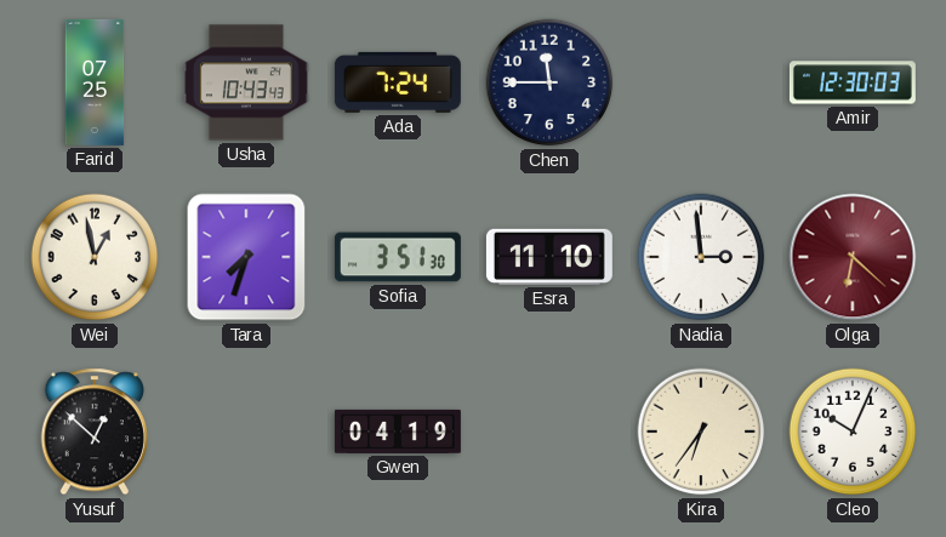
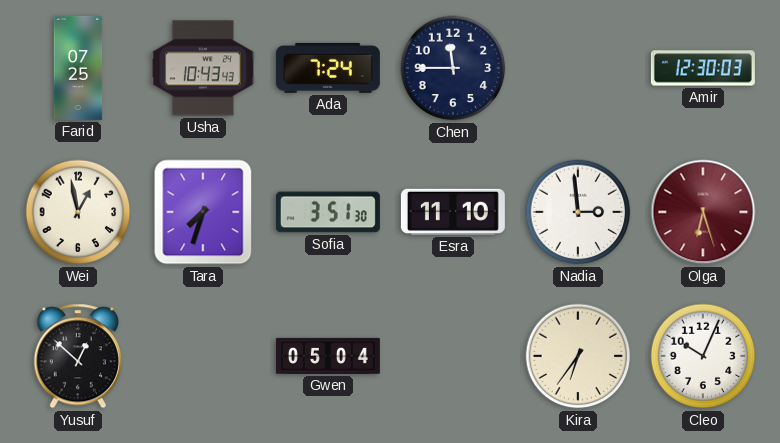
Olga: 6:22 -> 6:27
Gwen: 04:19 -> 05:04
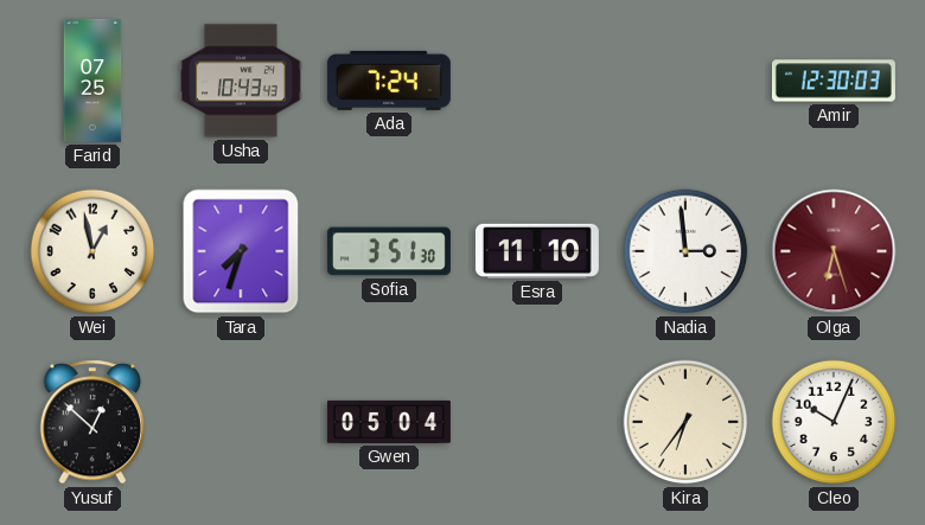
Chen: 11:45 -> none
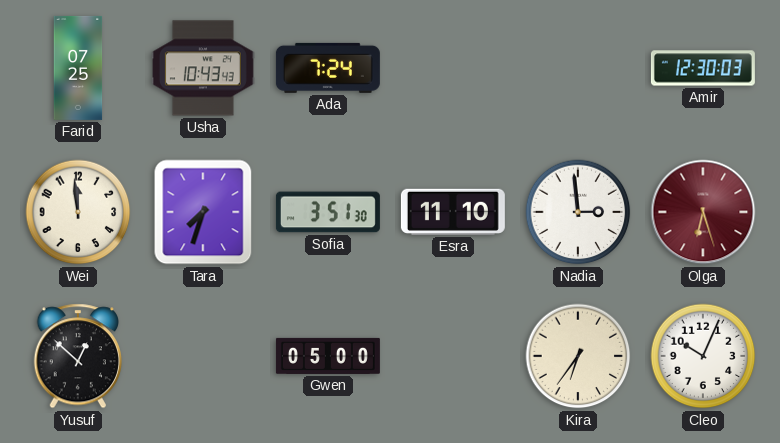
Wei: 12:58 -> 11:59
Gwen: 05:04 -> 05:00
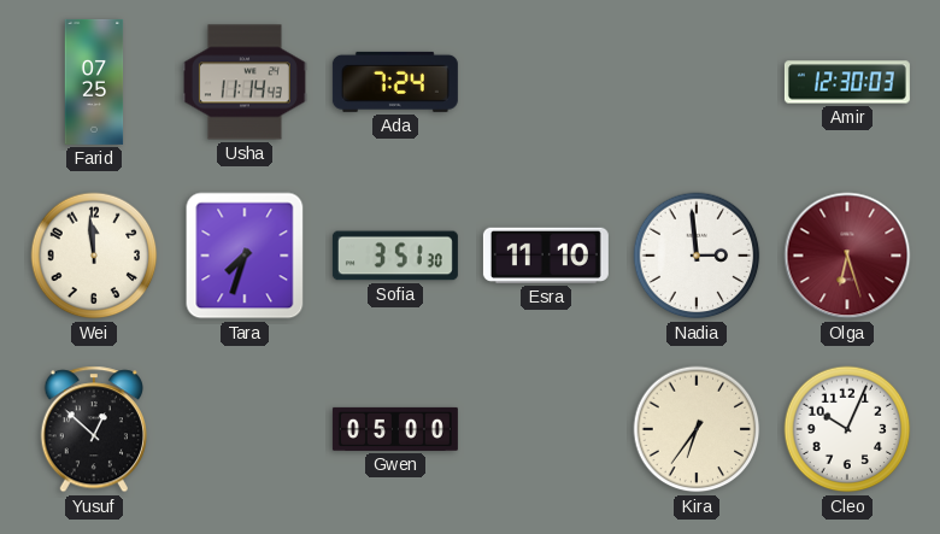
Usha: 10:43 -> 11:14
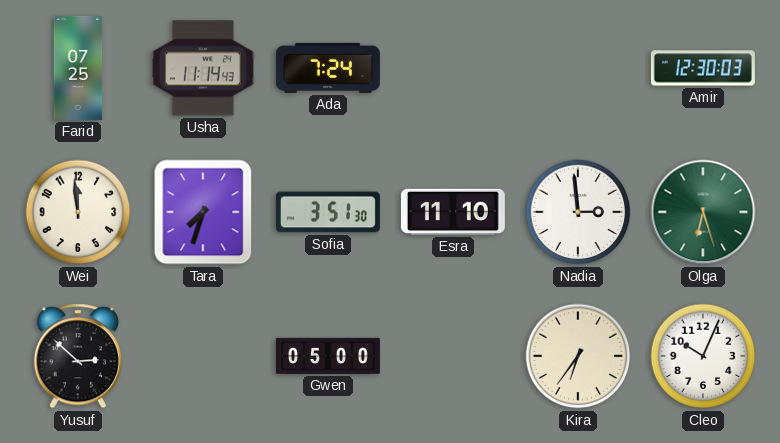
Olga dial: burgundy -> green
Yusuf: 12:52 -> 2:52
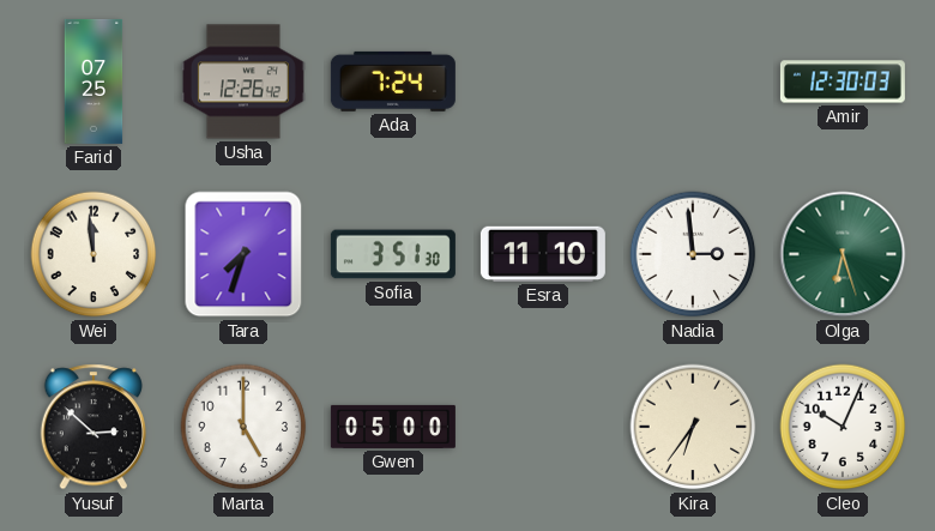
Usha: 11:14 -> 12:26
Marta: none -> 5:00
